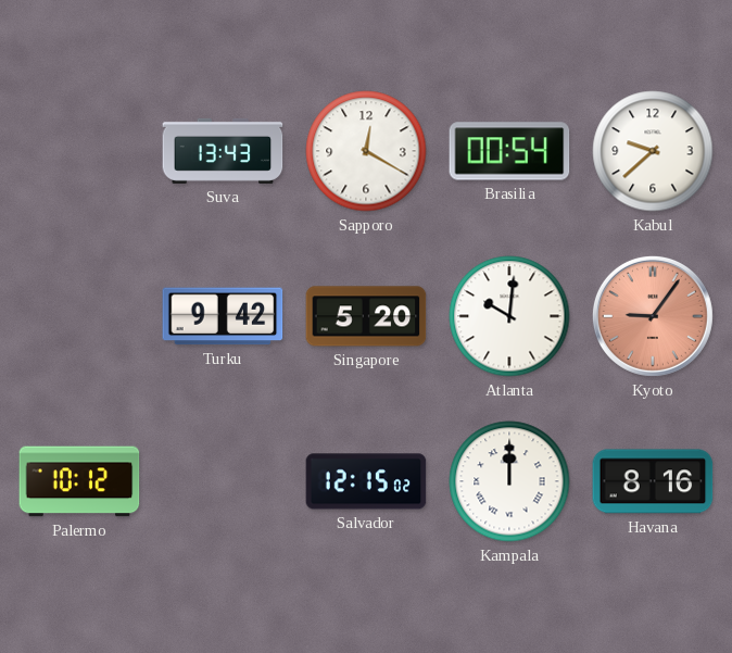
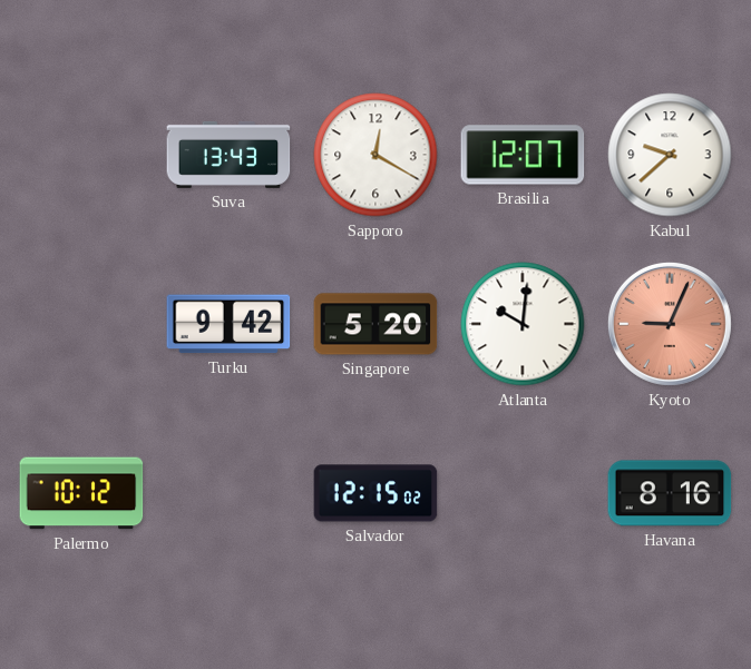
Brasilia: 00:54 -> 12:07
Kyoto: 9:06 -> 9:04
Kampala: 12:00 -> none
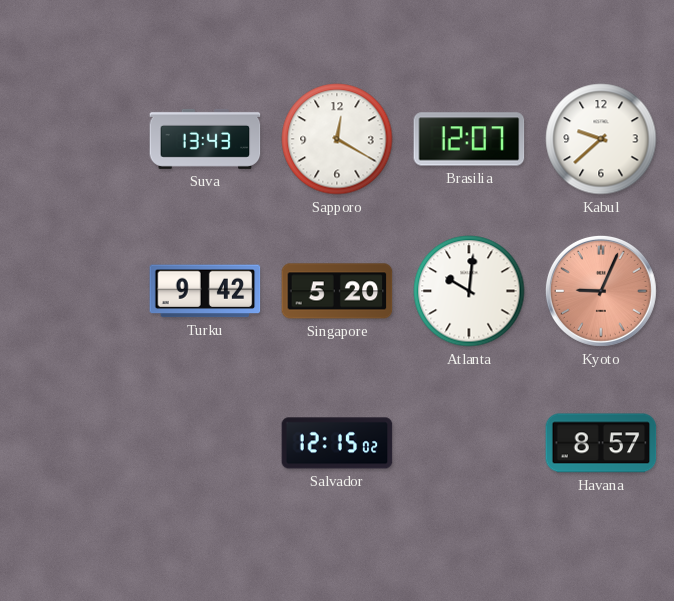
Palermo: 10:12 -> none
Havana: 8:16 -> 8:57
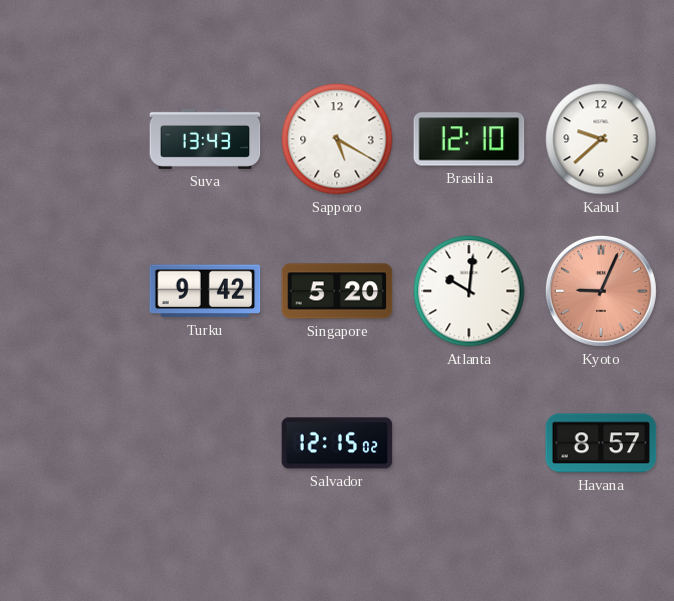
Sapporo: 12:20 -> 5:20
Brasilia: 12:07 -> 12:10
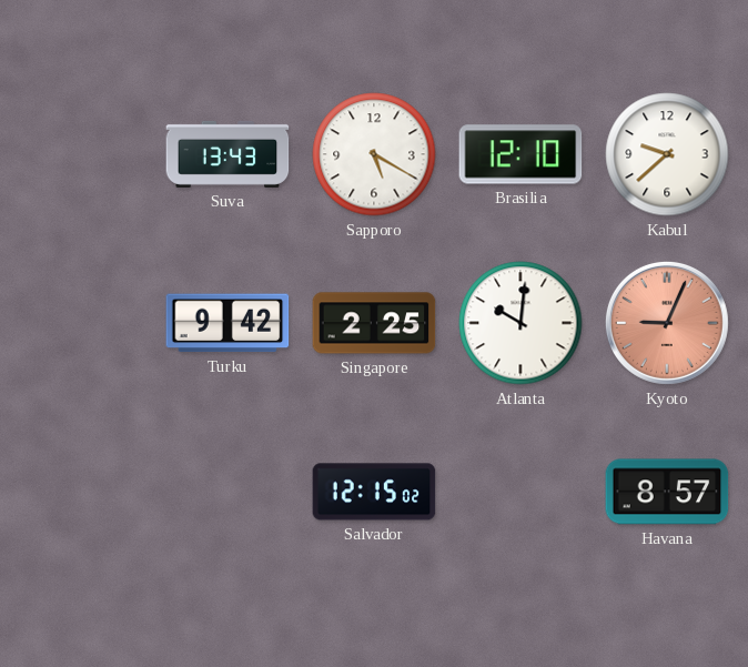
Singapore: 5:20 -> 2:25
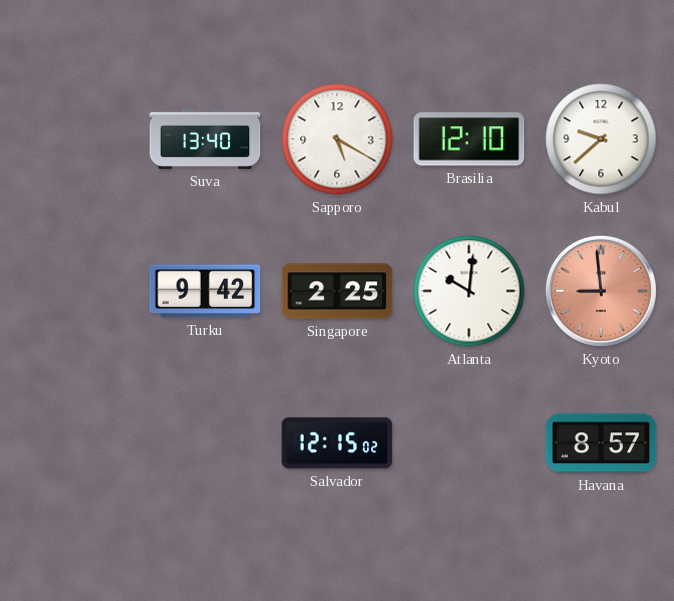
Suva: 13:43 -> 13:40
Kyoto: 9:04 -> 8:59
